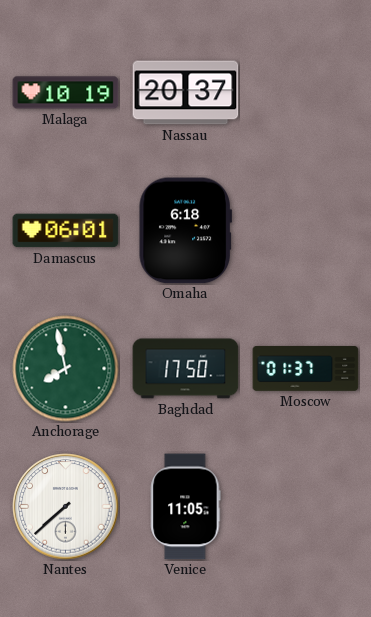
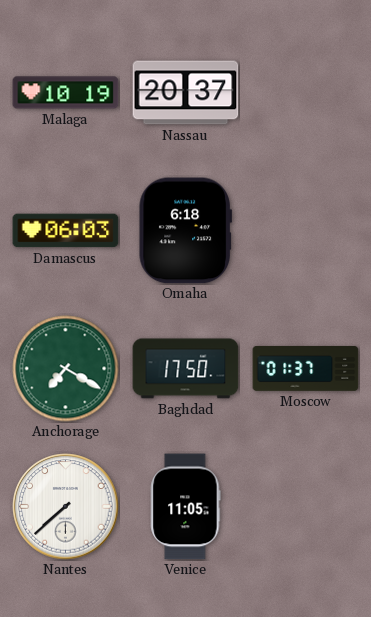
Damascus: 06:01 -> 06:03
Anchorage: 7:58 -> 7:20
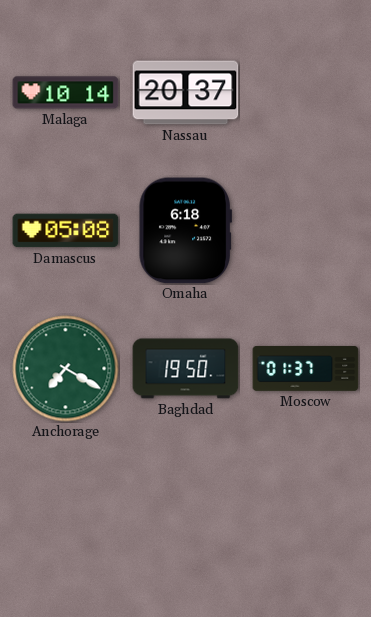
Malaga: 10:19 -> 10:14
Damascus: 06:03 -> 05:08
Baghdad: 17:50 -> 19:50
Nantes: 7:38 -> none
Venice: 11:05 -> none
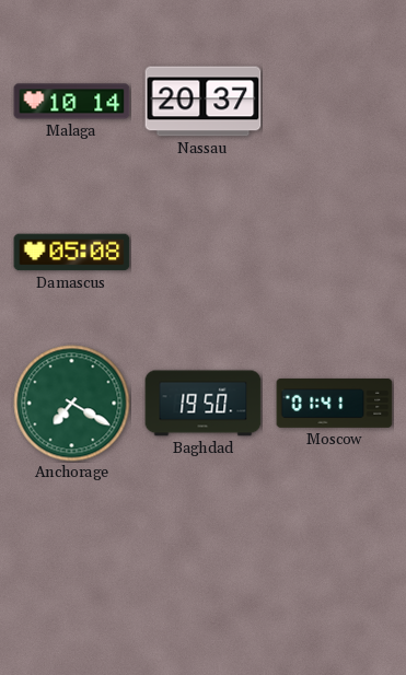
Omaha: 6:18 -> none
Moscow: 01:37 -> 01:41
